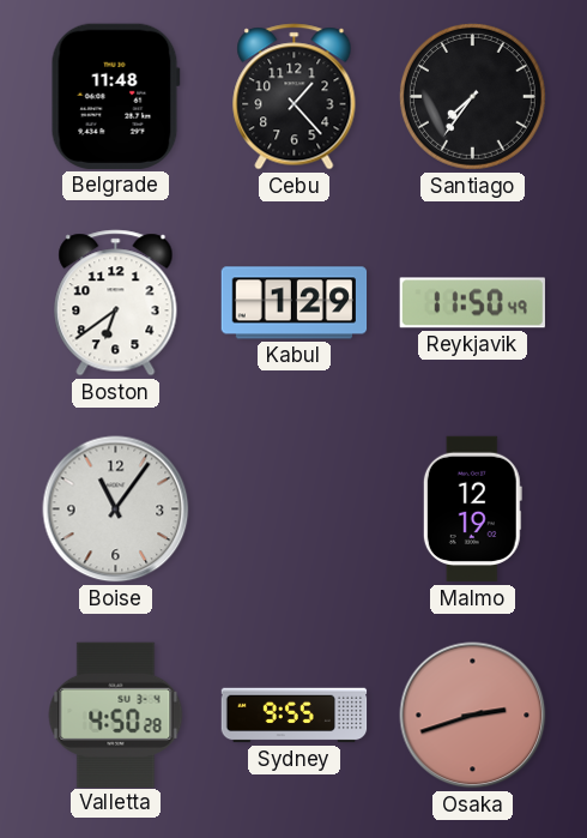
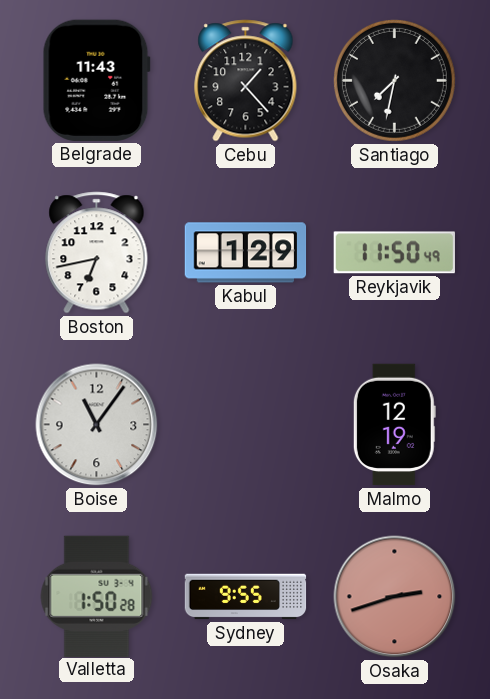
Belgrade: 11:48 -> 11:43
Santiago: 7:36 -> 7:32
Boston: 6:39 -> 6:43
Valletta: 4:50 -> 1:50
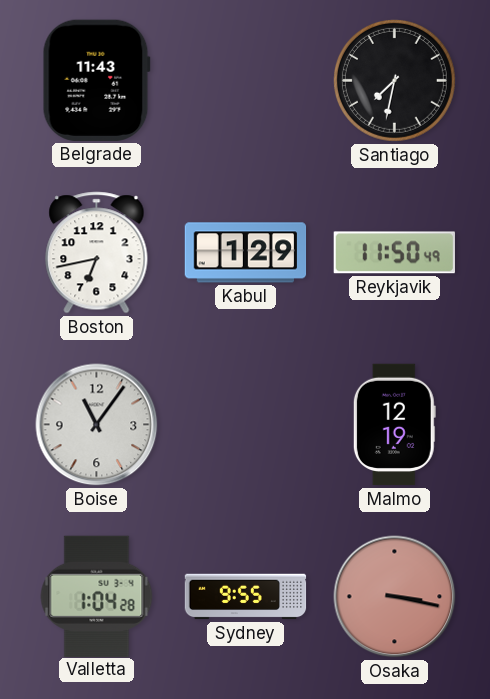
Cebu: 1:23 -> none
Valletta: 1:50 -> 1:04
Osaka: 2:42 -> 3:17
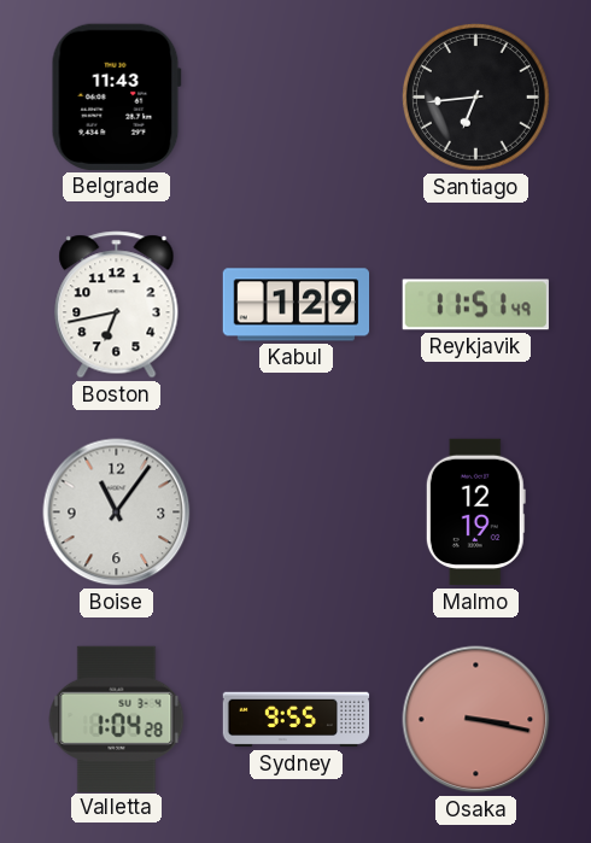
Santiago: 7:32 -> 6:44
Reykjavik: 11:50 -> 11:51
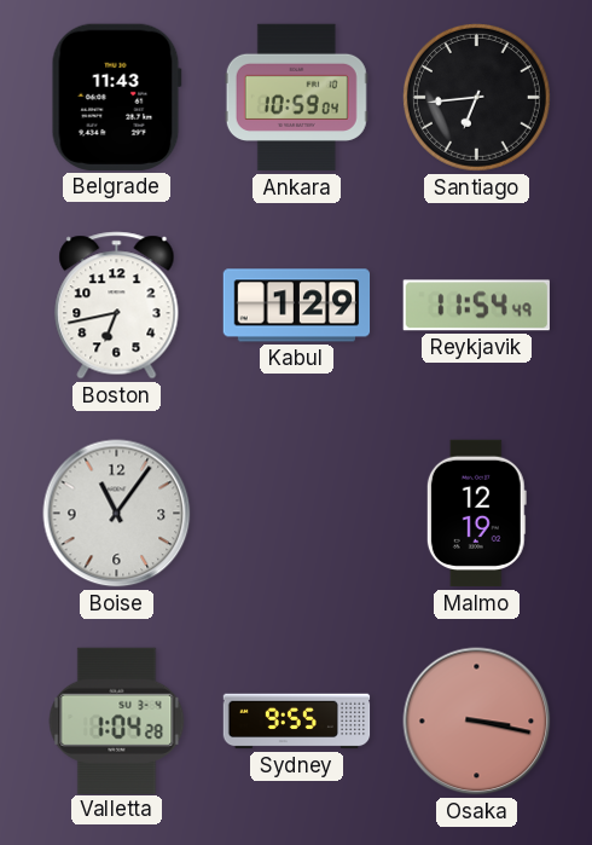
Ankara: none -> 10:59
Reykjavik: 11:51 -> 11:54
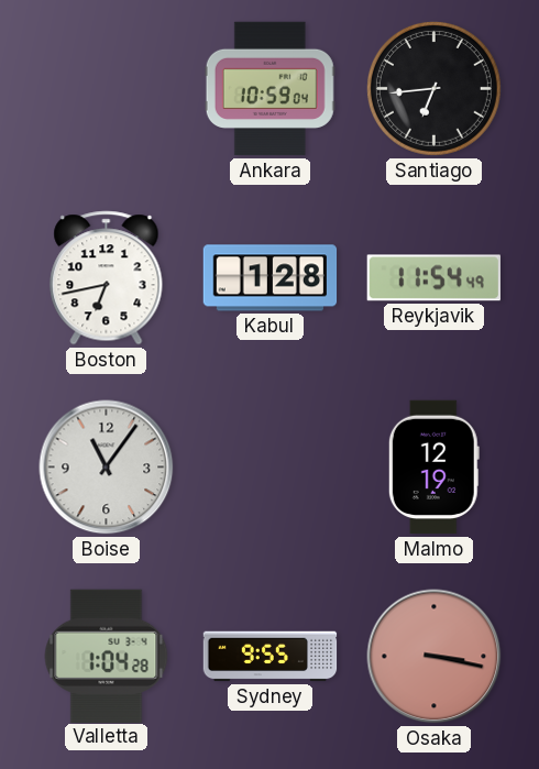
Belgrade: 11:43 -> none
Kabul: 1:29 -> 1:28
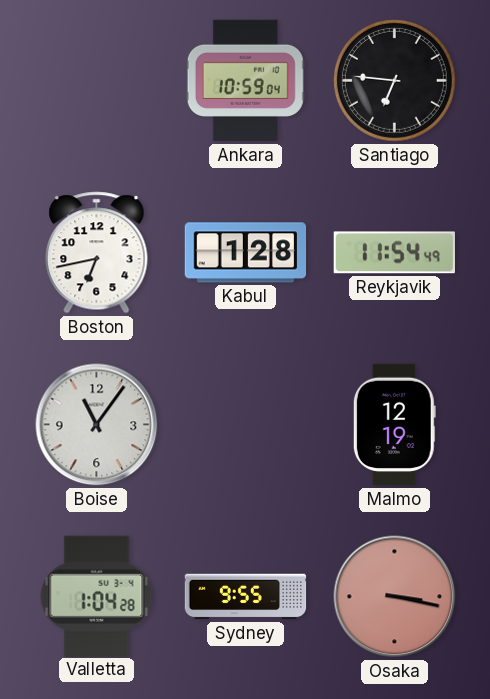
Santiago: 6:44 -> 6:46
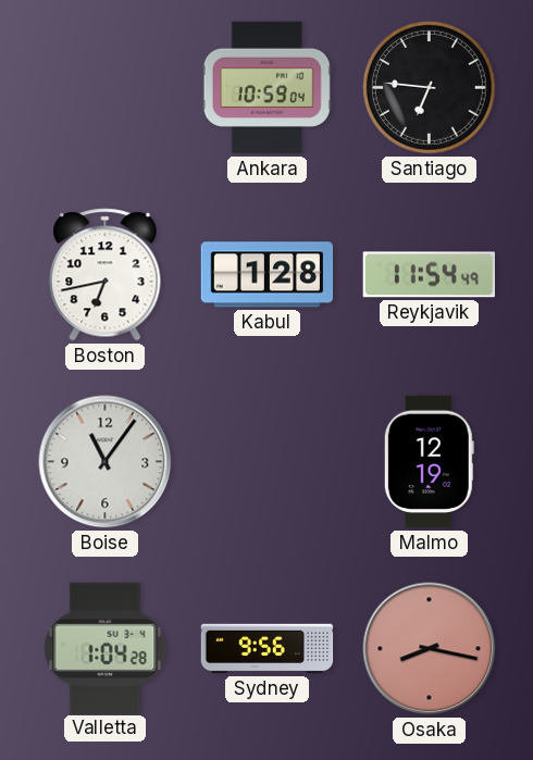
Sydney: 9:55 -> 9:56
Osaka: 3:17 -> 8:17
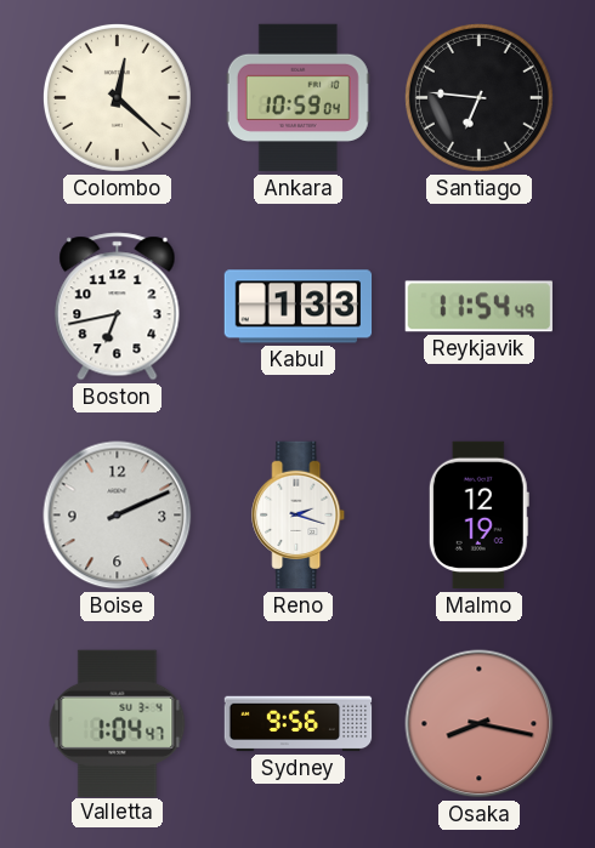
Colombo: none -> 12:22
Kabul: 1:28 -> 1:33
Boise: 11:06 -> 2:11
Reno: none -> 2:18
Valletta: 1:04:28 -> 1:04:47
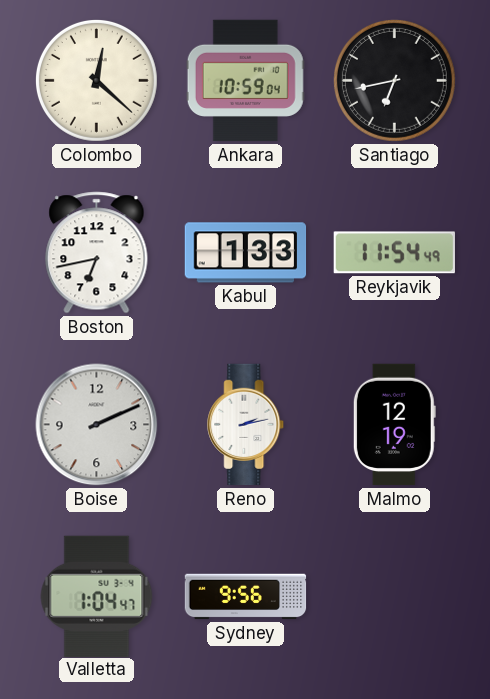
Santiago: 6:46 -> 6:43
Reno: 2:18 -> 2:13
Osaka: 8:17 -> none
